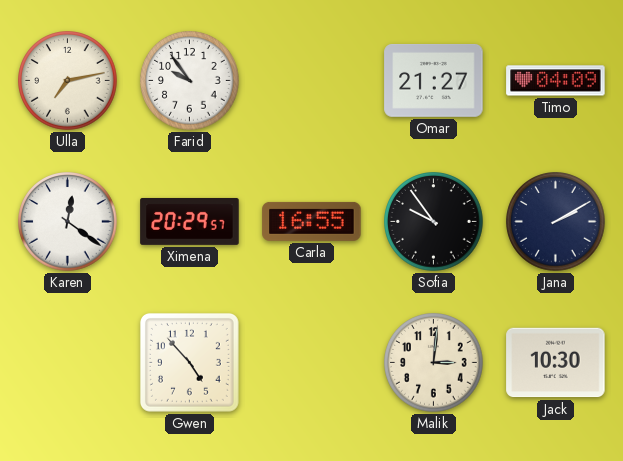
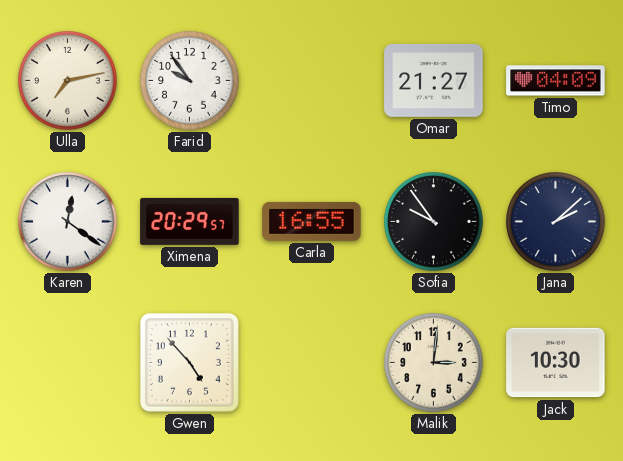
Jana: 2:10 -> 2:08
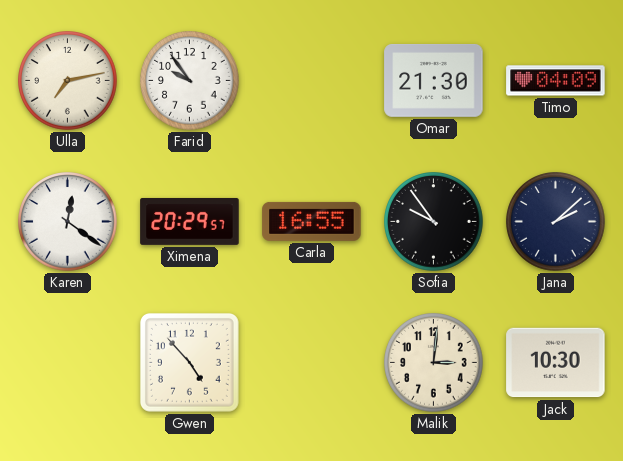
Omar: 21:27 -> 21:30
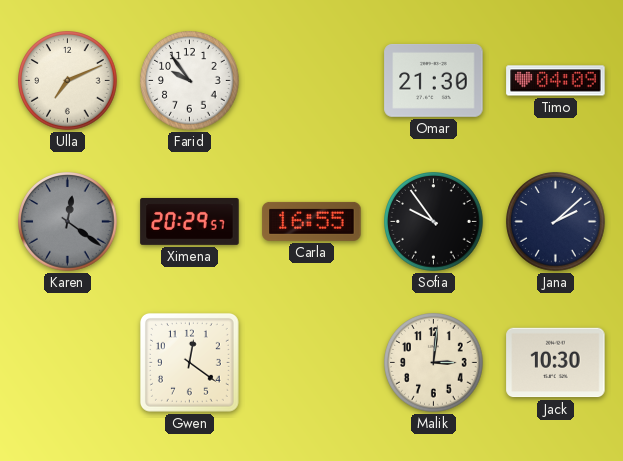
Ulla: 7:13 -> 7:11
Karen dial: white -> grey
Gwen: 4:53 -> 12:21
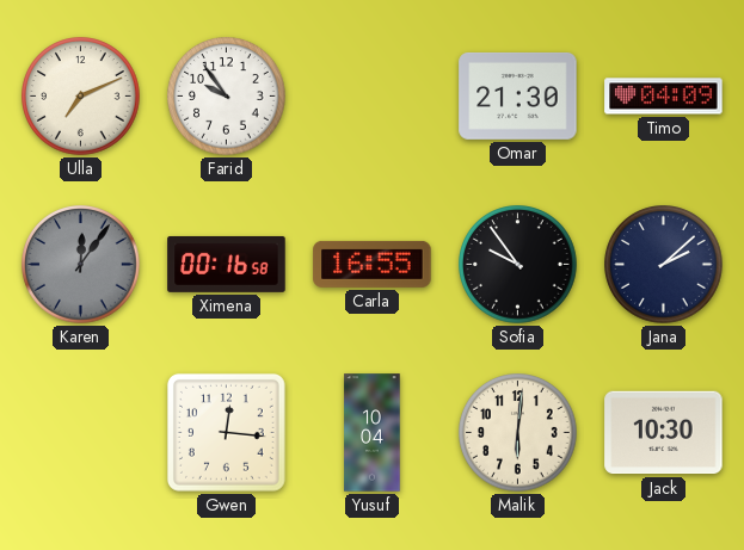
Karen: 12:21 -> 12:06
Ximena: 20:29 -> 00:16
Gwen: 12:21 -> 12:16
Yusuf: none -> 10:04
Malik: 3:01 -> 6:01
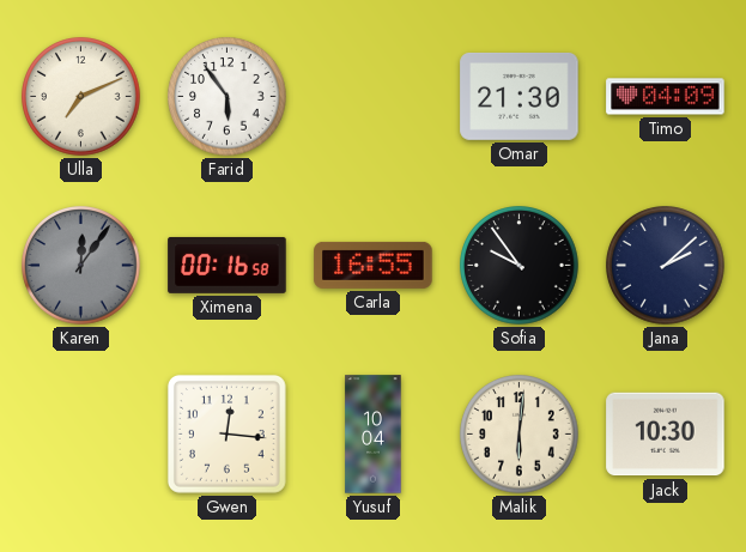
Farid: 9:54 -> 5:54
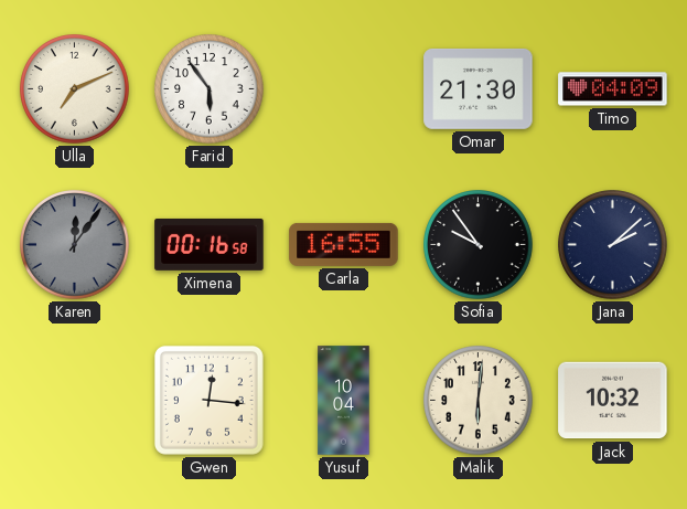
Jack: 10:30 -> 10:32
